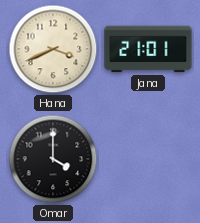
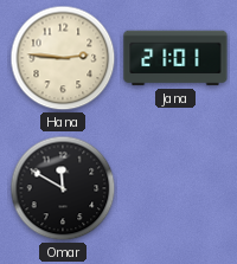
Hana: 3:41 -> 2:46
Omar: 4:00 -> 11:50
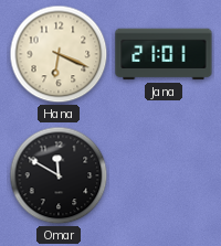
Hana: 2:46 -> 6:19
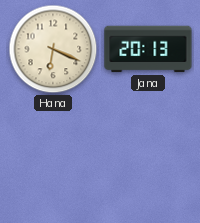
Jana: 21:01 -> 20:13
Omar: 11:50 -> none
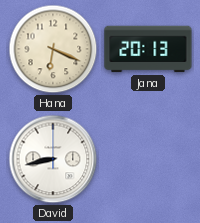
David: none -> 8:43
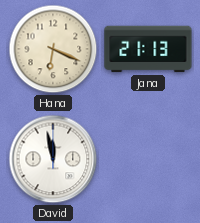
Jana: 20:13 -> 21:13
David: 8:43 -> 11:58
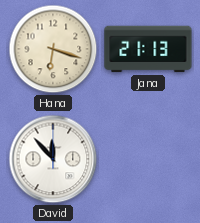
Hana: 6:19 -> 6:18
David: 11:58 -> 11:53
